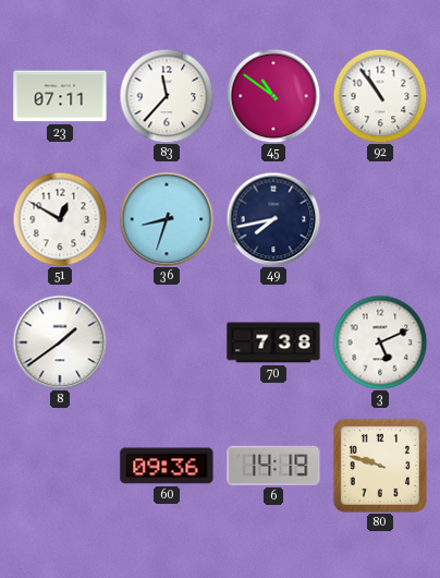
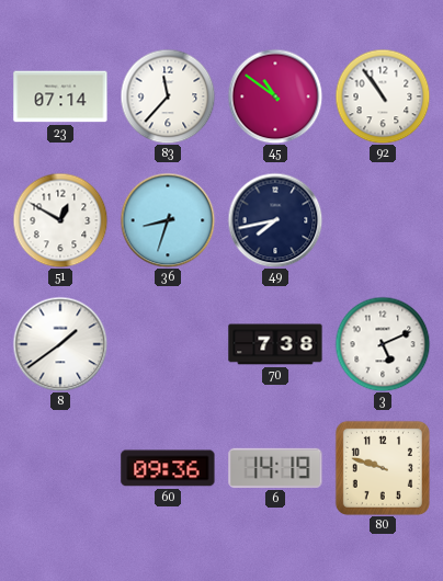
23: 07:11 -> 07:14
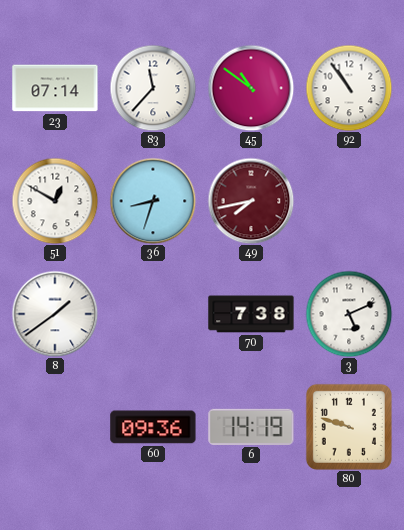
49 dial: navy -> burgundy
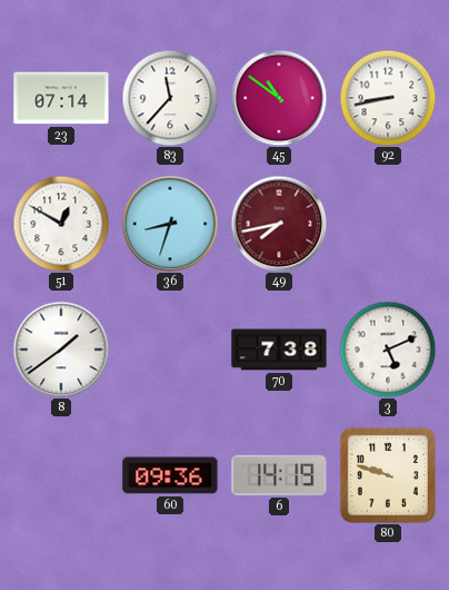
92: 10:54 -> 8:43
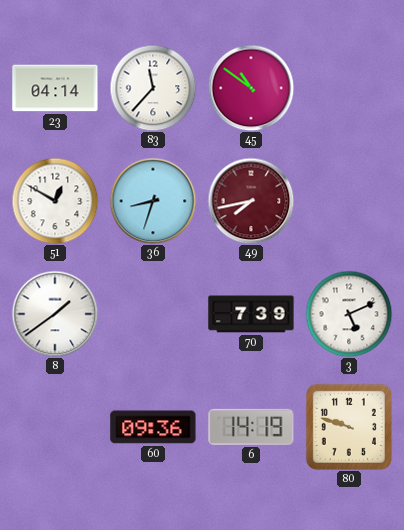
23: 07:14 -> 04:14
92: 8:43 -> none
70: 7:38 -> 7:39
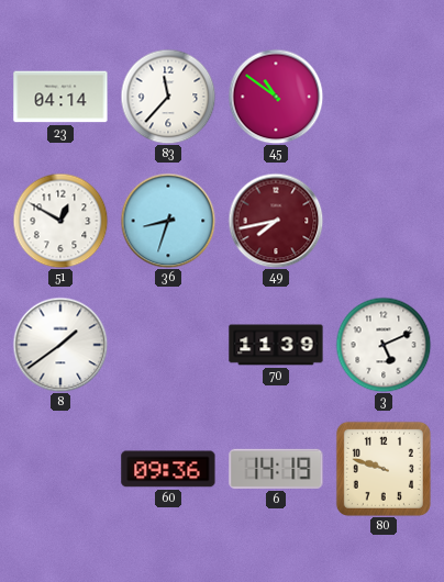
70: 7:39 -> 11:39
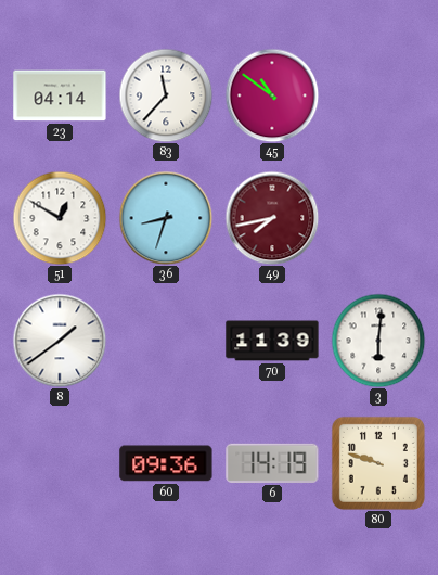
3: 5:11 -> 6:01
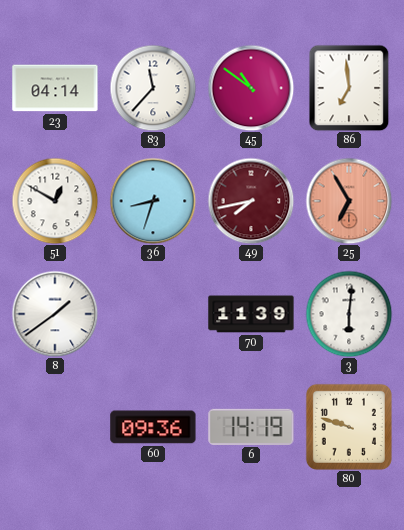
86: none -> 6:59
25: none -> 6:55
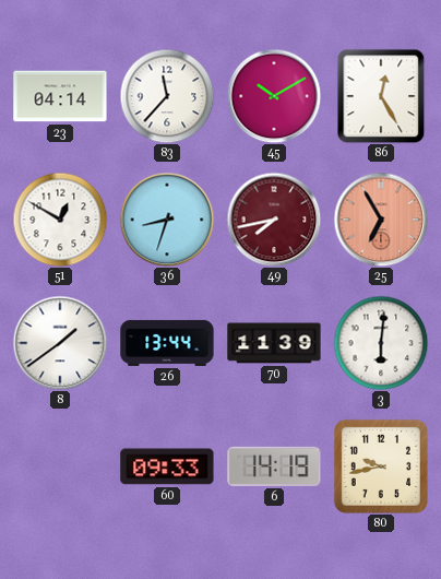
45: 10:51 -> 10:10
86: 6:59 -> 12:25
26: none -> 13:44
60: 09:36 -> 09:33
80: 9:48 -> 9:43
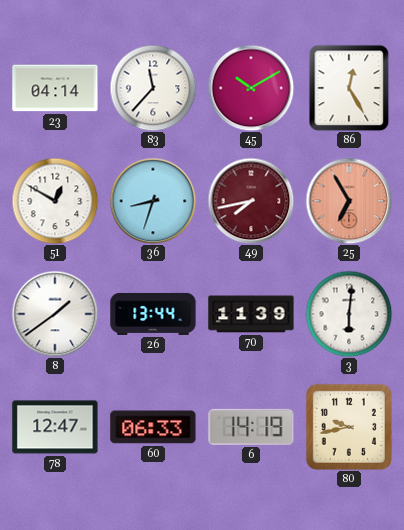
78: none -> 12:47
60: 09:33 -> 06:33
